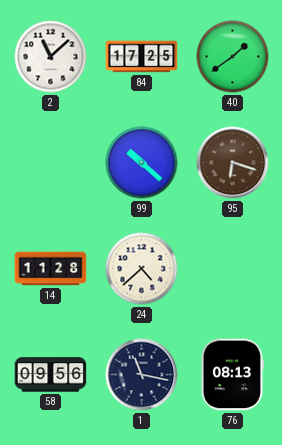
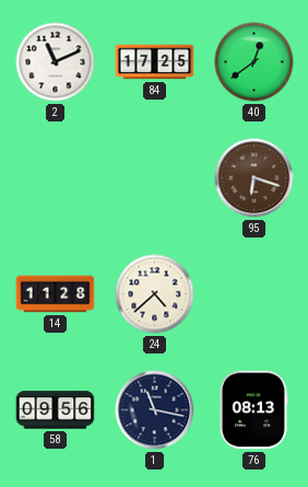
2: 11:08 -> 11:11
40: 1:39 -> 12:39
99: 10:22 -> none
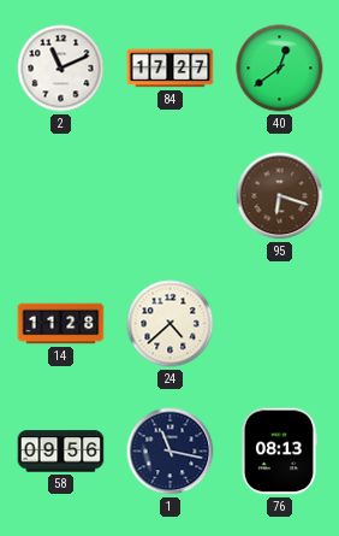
84: 17:25 -> 17:27
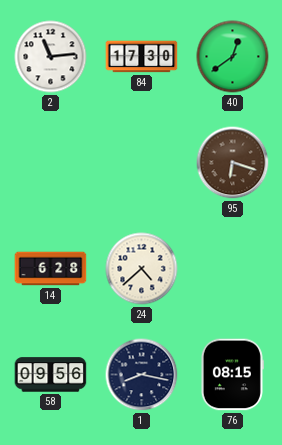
2: 11:11 -> 11:14
84: 17:27 -> 17:30
14: 11:28 -> 6:28
1: 11:17 -> 8:17
76: 08:13 -> 08:15
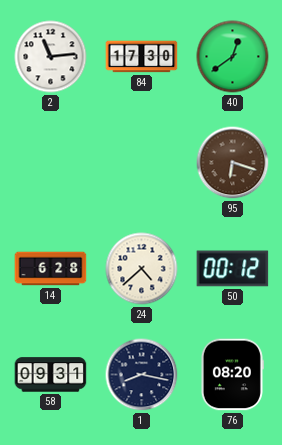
50: none -> 00:12
58: 09:56 -> 09:31
76: 08:15 -> 08:20
